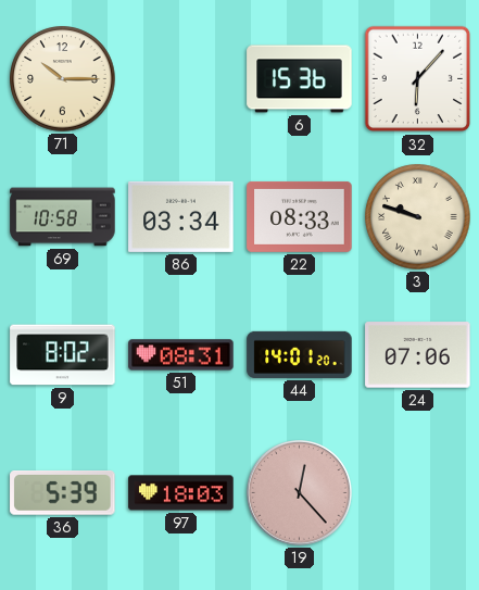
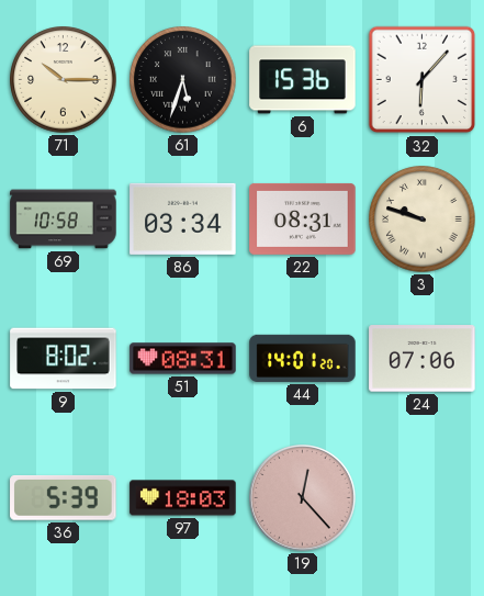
61: none -> 5:33
22: 08:33 -> 08:31
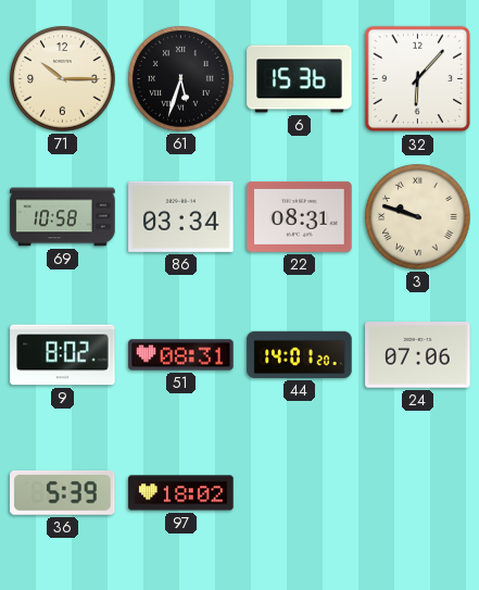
97: 18:03 -> 18:02
19: 12:23 -> none
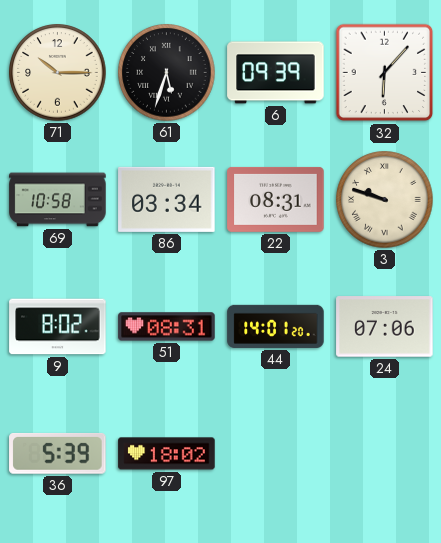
6: 15:36 -> 09:39
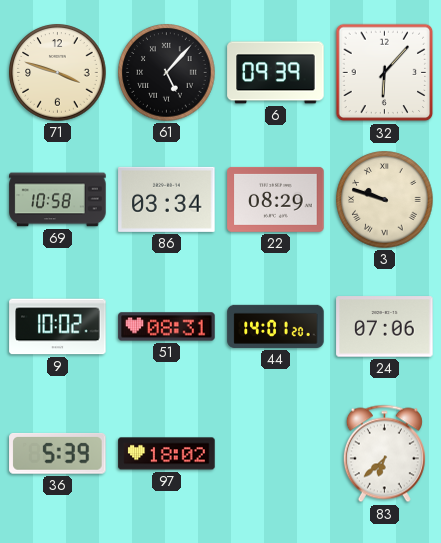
71: 10:15 -> 3:48
61: 5:33 -> 5:07
22: 08:31 -> 08:29
9: 8:02 -> 10:02
83: none -> 6:38
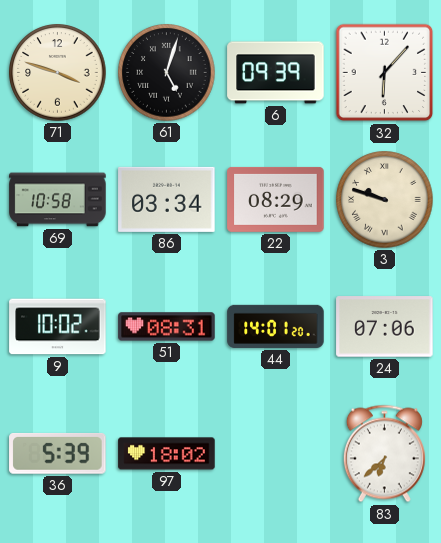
61: 5:07 -> 5:03
